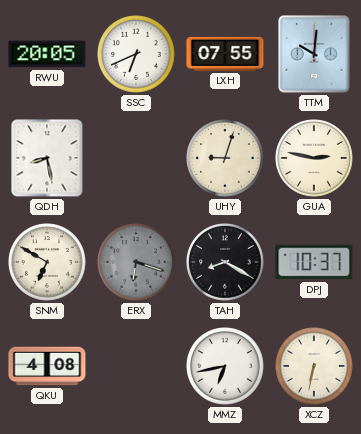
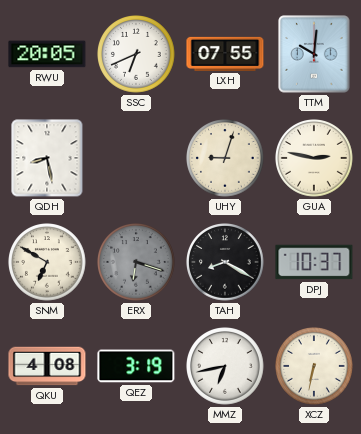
QEZ: none -> 3:19
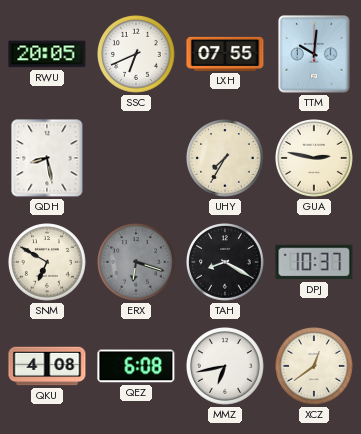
UHY: 9:03 -> 7:35
QEZ: 3:19 -> 6:08
XCZ: 6:32 -> 12:39
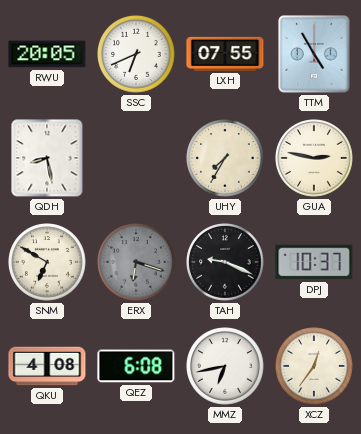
TTM: 10:01 -> 4:55
TAH: 8:20 -> 9:19
XCZ: 12:39 -> 12:36
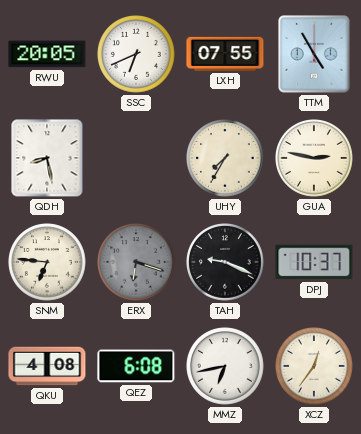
SNM: 6:50 -> 6:46
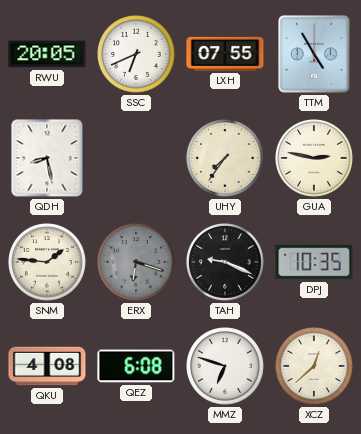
UHY: 7:35 -> 7:36
SNM: 6:46 -> 1:46
DPJ: 10:37 -> 10:35
MMZ: 6:43 -> 6:48
XCZ: 12:36 -> 12:38
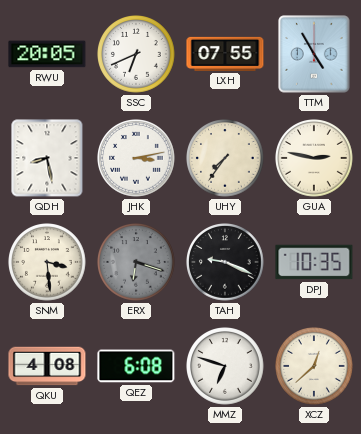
JHK: none -> 3:13
SNM: 1:46 -> 3:29
